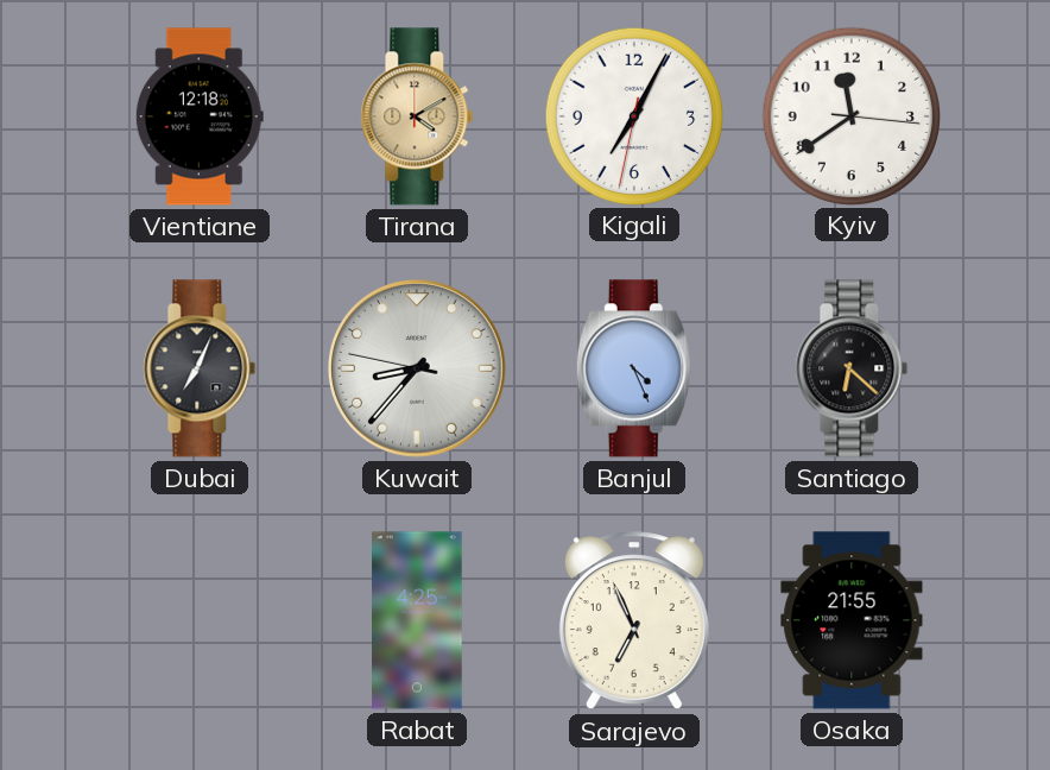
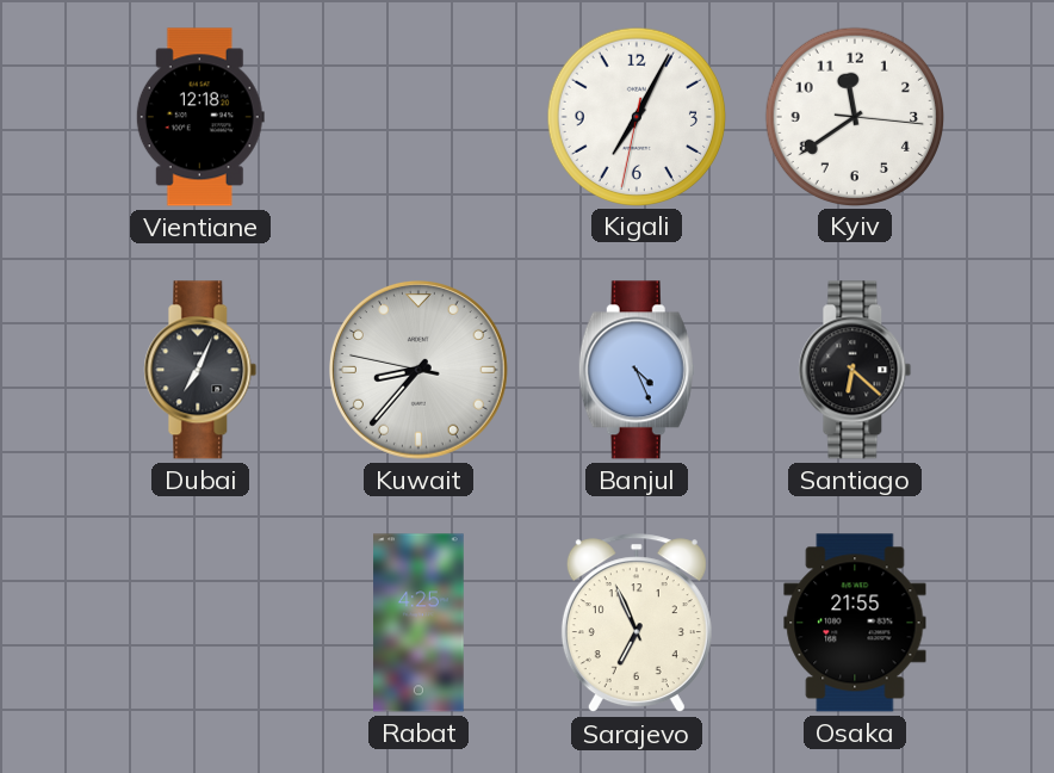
Tirana: 4:10 -> none
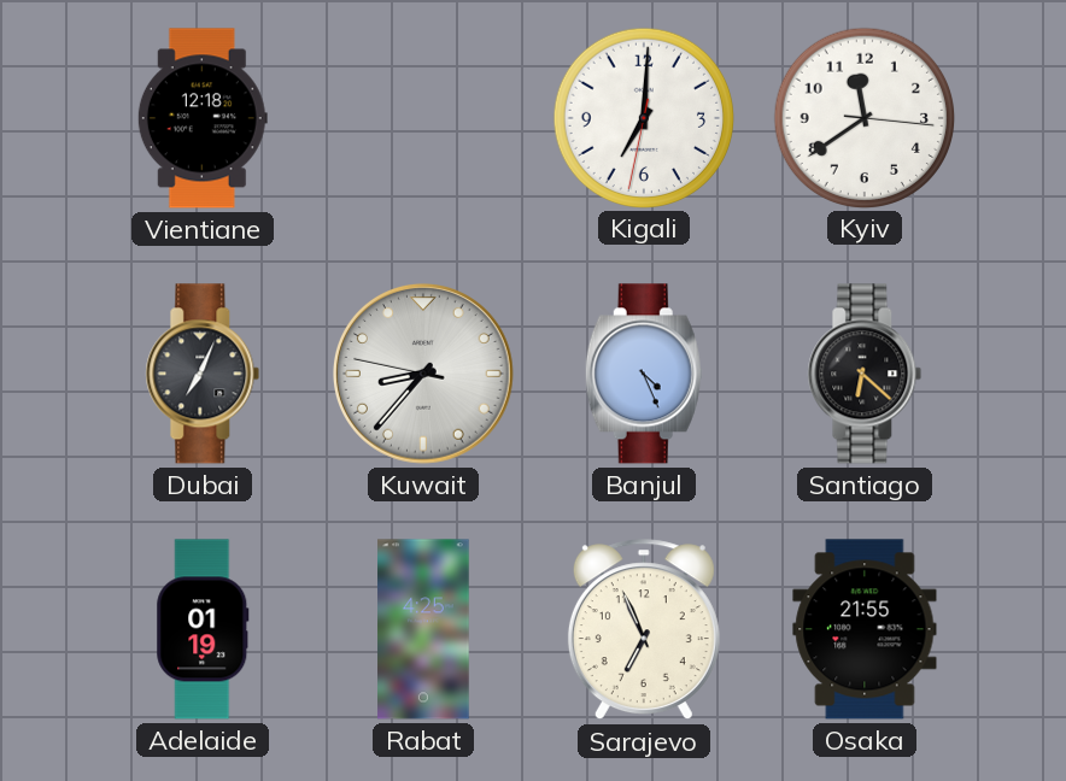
Kigali: 7:04 -> 7:00
Adelaide: none -> 01:19
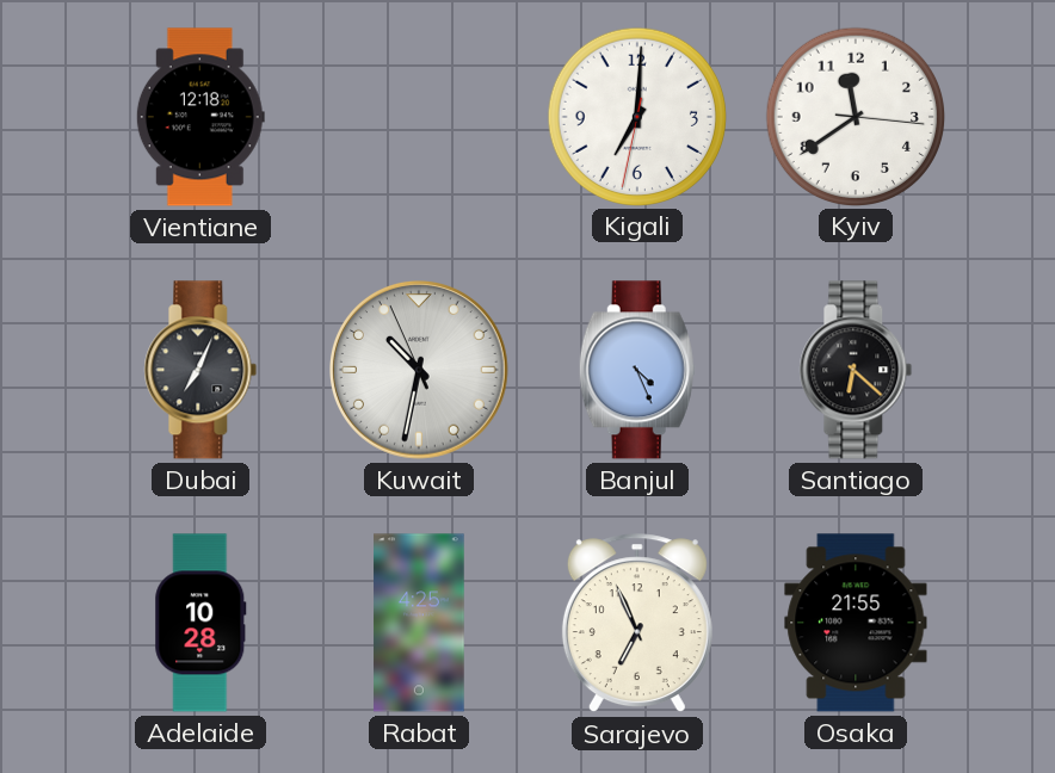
Kuwait: 8:36 -> 10:31
Adelaide: 01:19 -> 10:28
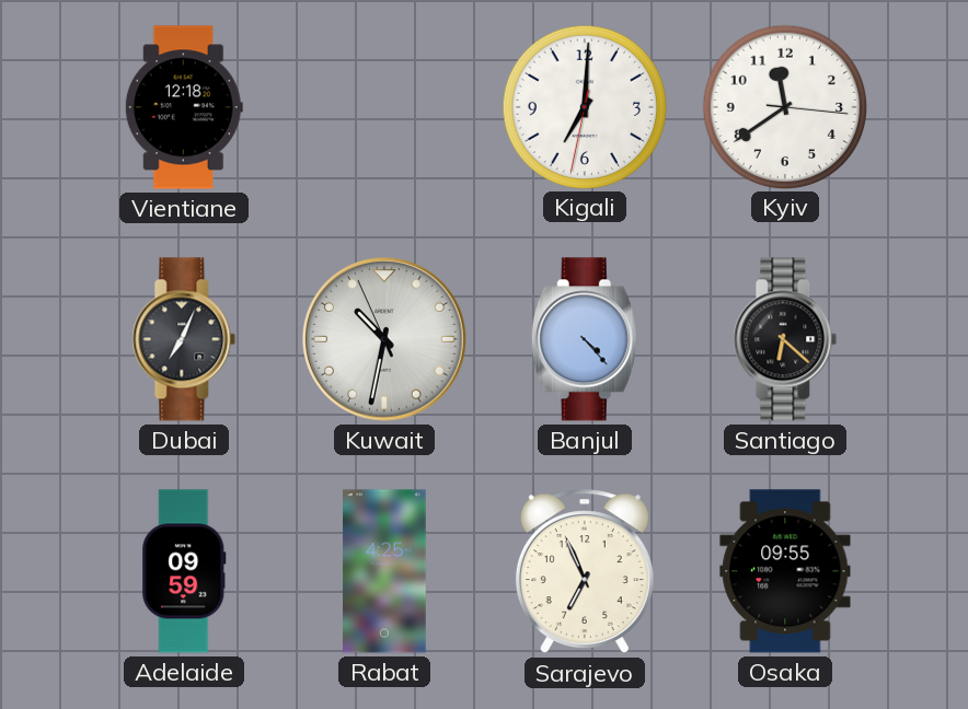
Banjul: 4:26 -> 4:23
Adelaide: 10:28 -> 09:59
Osaka: 21:55 -> 09:55
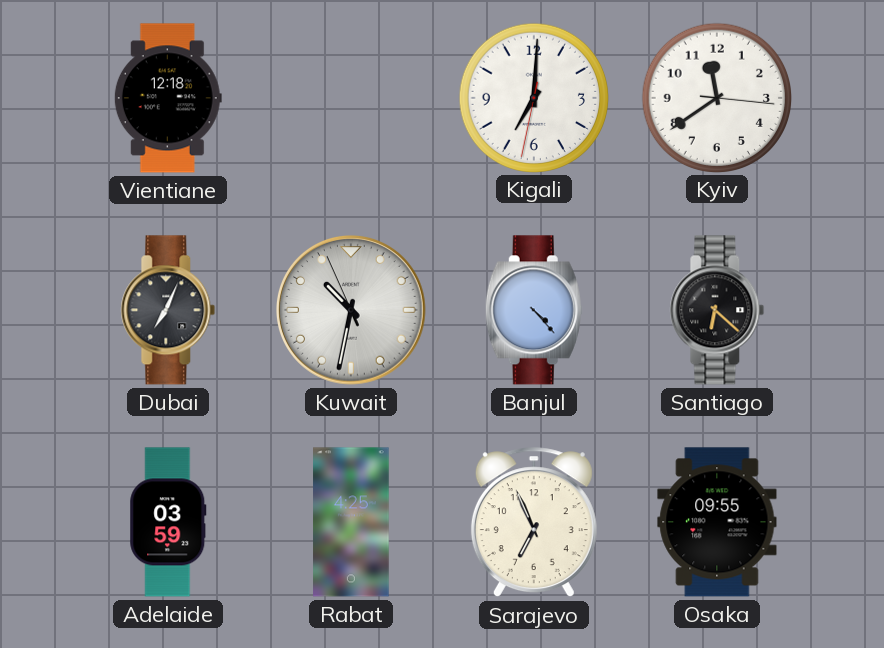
Adelaide: 09:59 -> 03:59
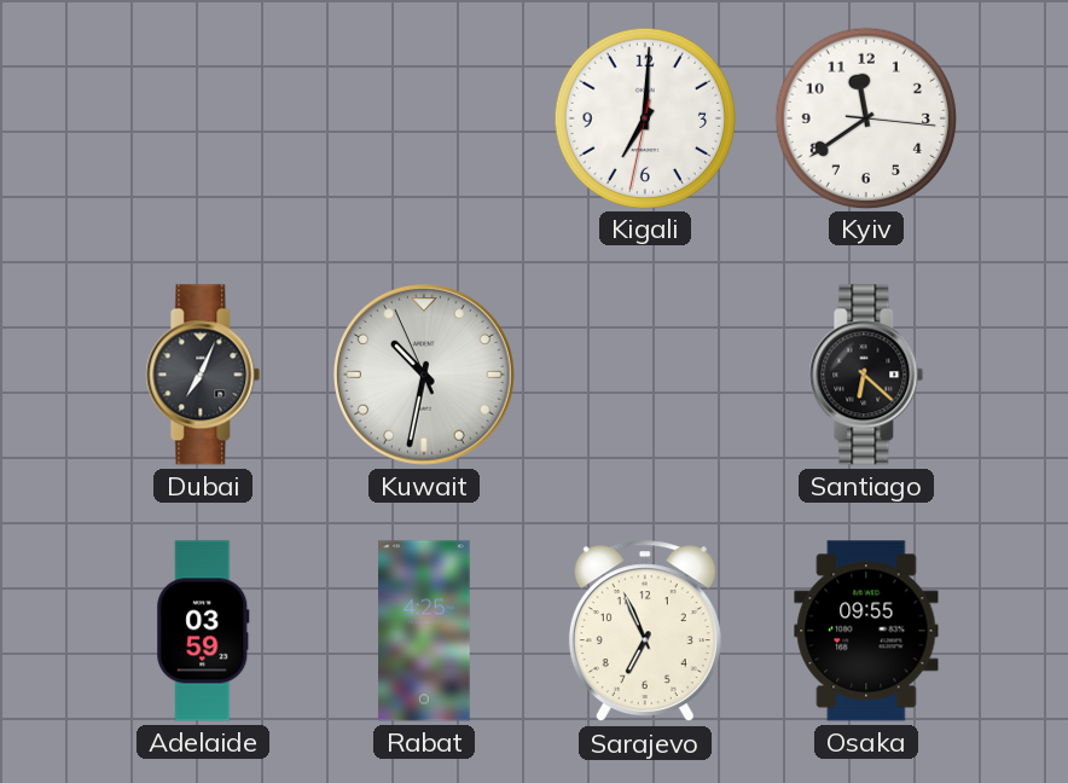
Vientiane: 12:18 -> none
Banjul: 4:23 -> none
